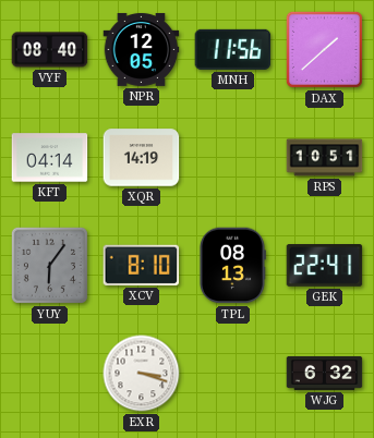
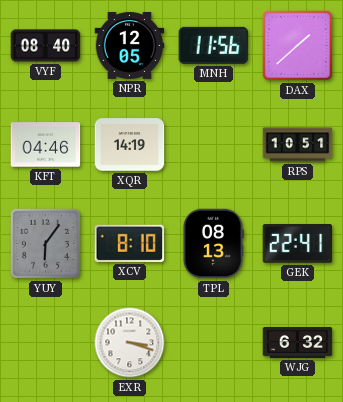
KFT: 04:14 -> 04:46
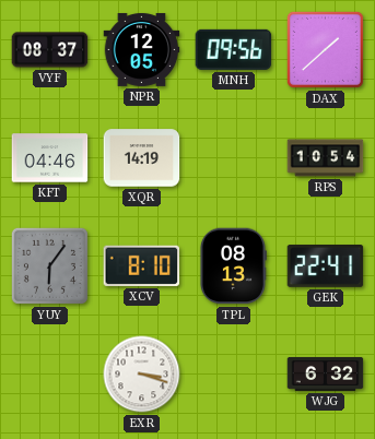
VYF: 08:40 -> 08:37
MNH: 11:56 -> 09:56
RPS: 10:51 -> 10:54
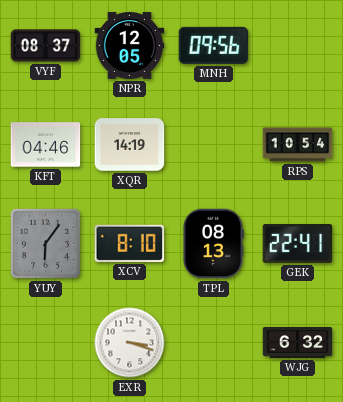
DAX: 1:38 -> none
